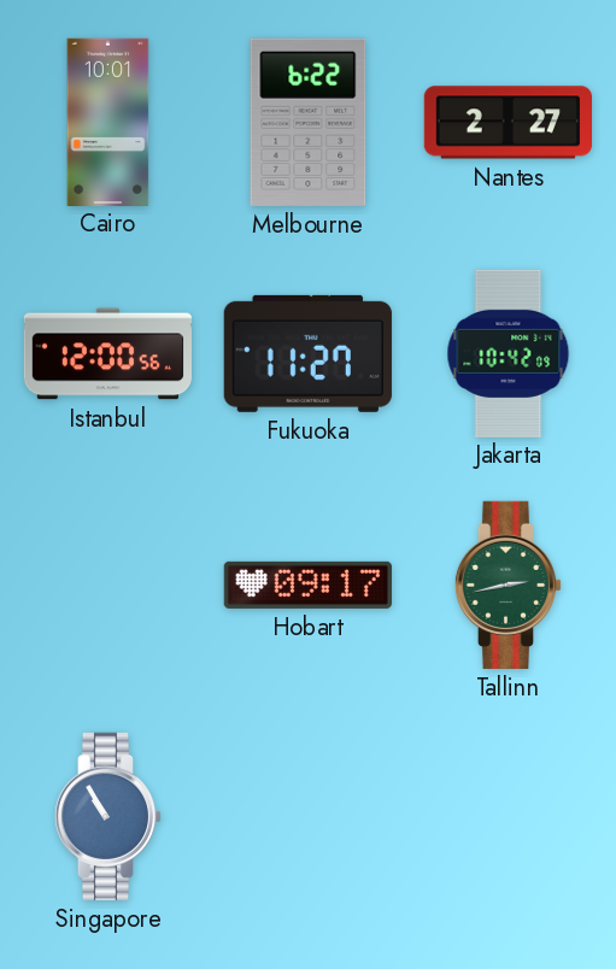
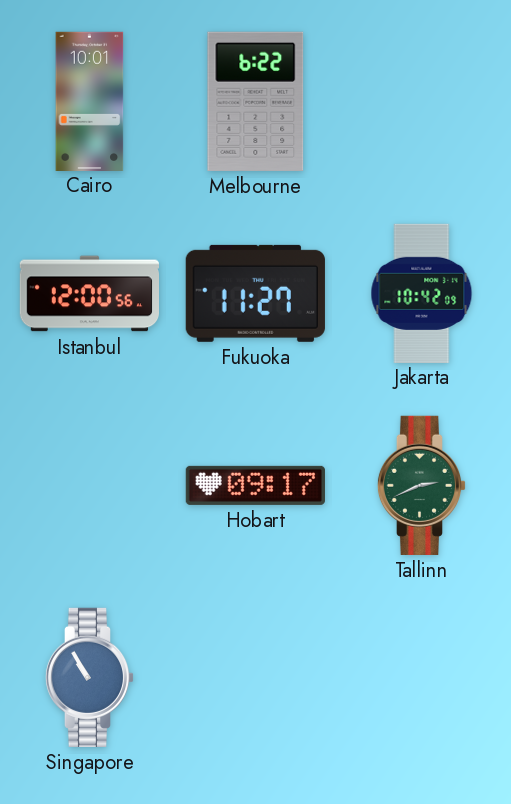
Nantes: 2:27 -> none
Tallinn: 2:43 -> 2:41
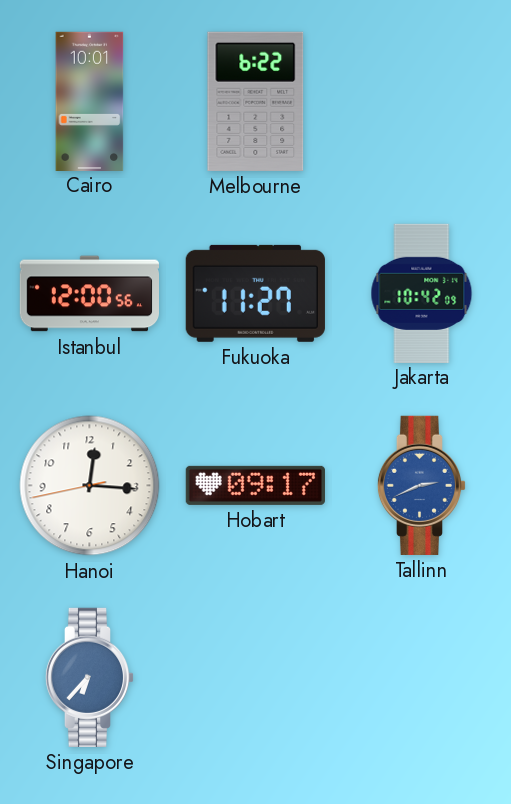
Hanoi: none -> 12:15
Tallinn dial: green -> blue
Singapore: 10:55 -> 6:37
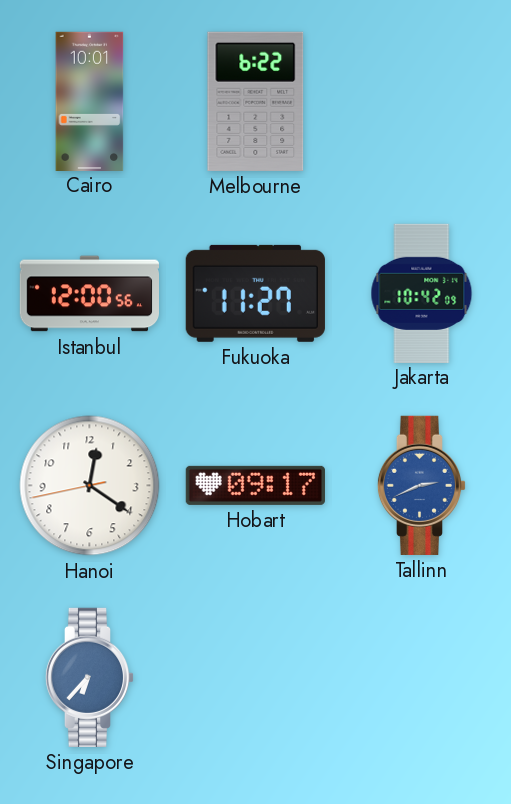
Hanoi: 12:15 -> 12:20
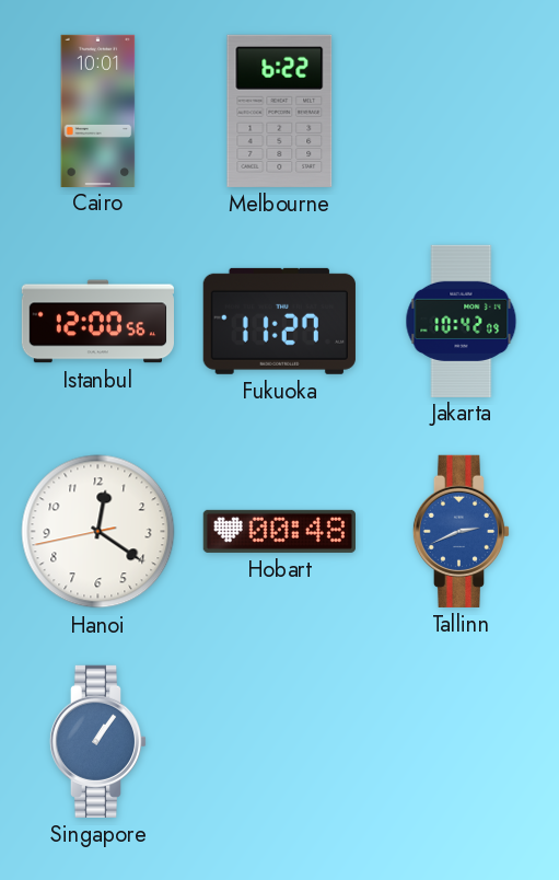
Hobart: 09:17 -> 00:48
Singapore: 6:37 -> 1:06
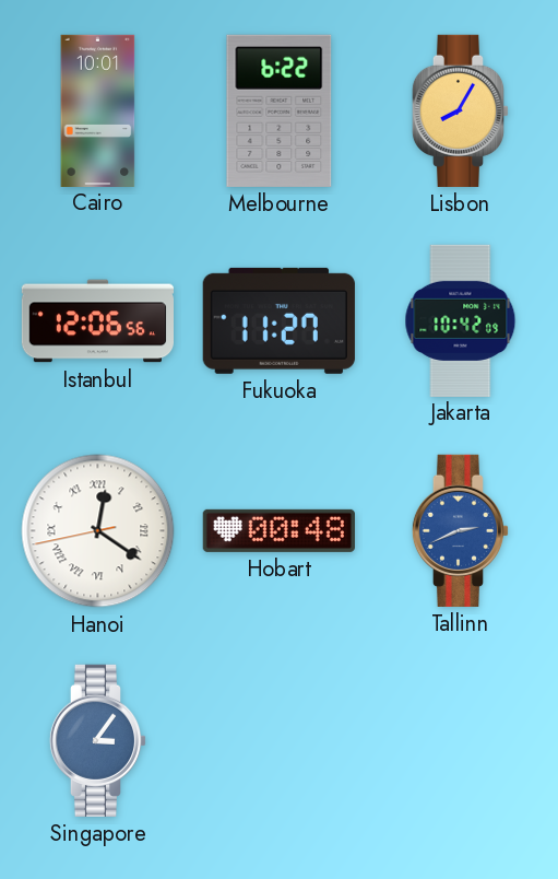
Lisbon: none -> 8:05
Istanbul: 12:00 -> 12:06
Hanoi numerals: Arabic -> Roman
Singapore: 1:06 -> 3:06
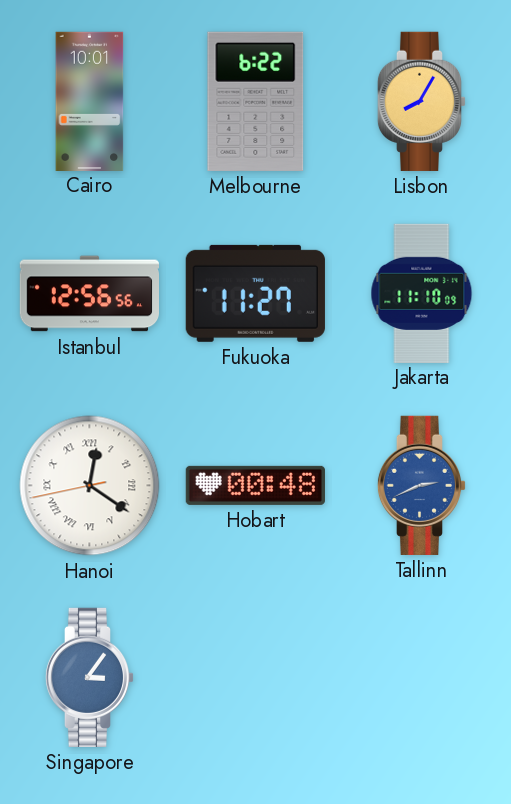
Istanbul: 12:06 -> 12:56
Jakarta: 10:42 -> 11:10
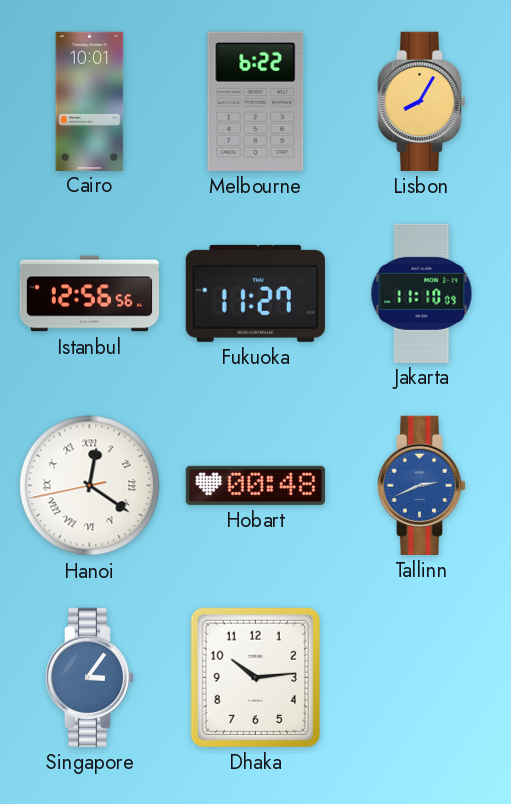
Dhaka: none -> 10:14
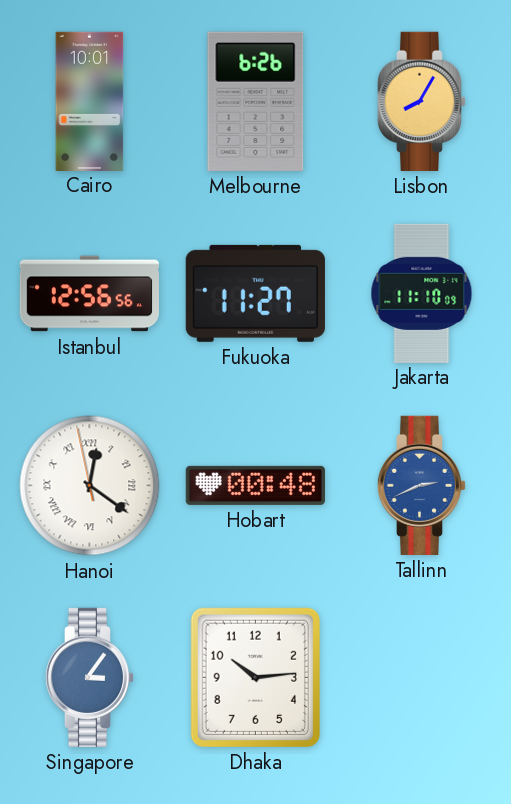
Melbourne: 6:22 -> 6:26
Hanoi: 12:20:43 -> 12:20:58
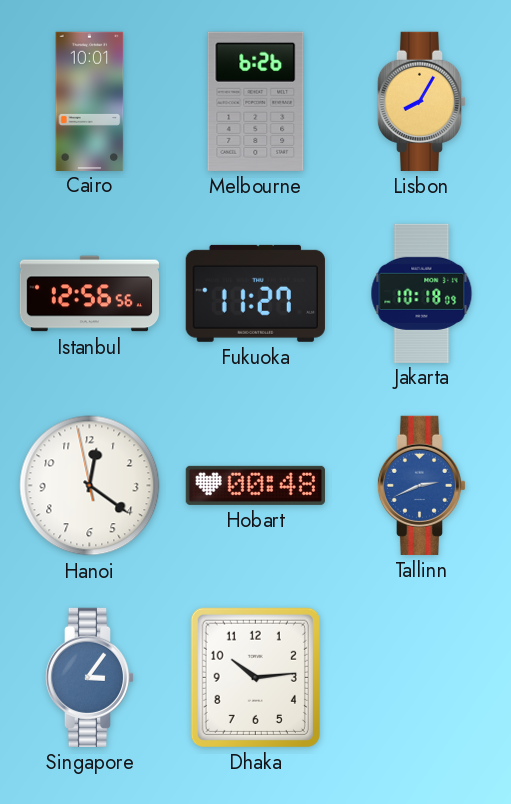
Jakarta: 11:10 -> 10:18
Hanoi numerals: Roman -> Arabic
